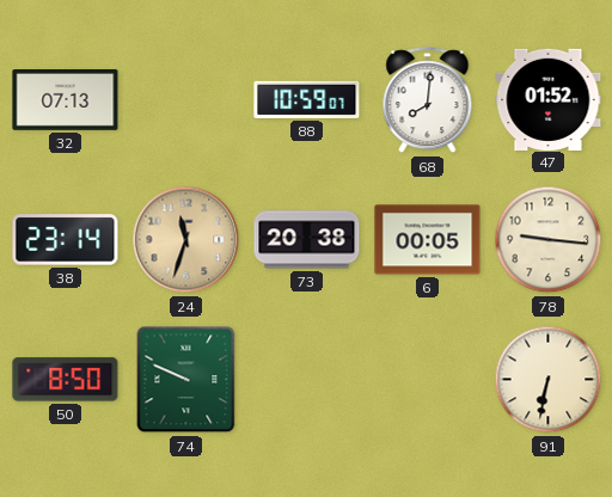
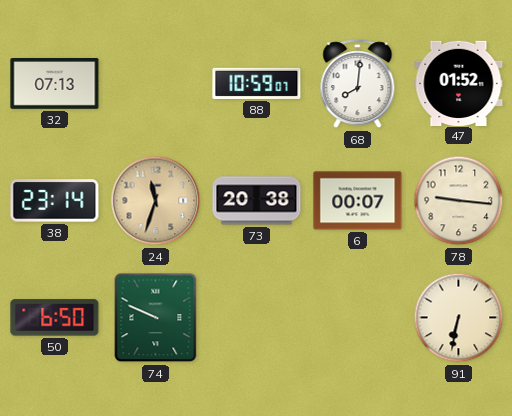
6: 00:05 -> 00:07
50: 8:50 -> 6:50
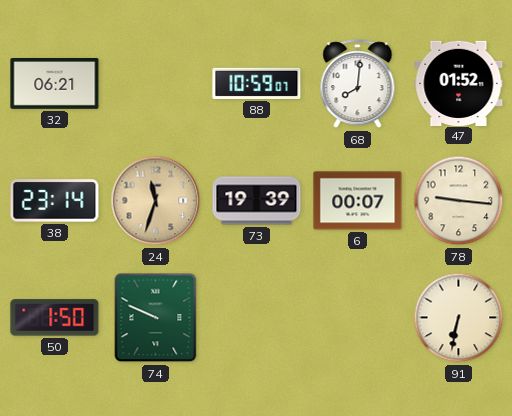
32: 07:13 -> 06:21
73: 20:38 -> 19:39
50: 6:50 -> 1:50
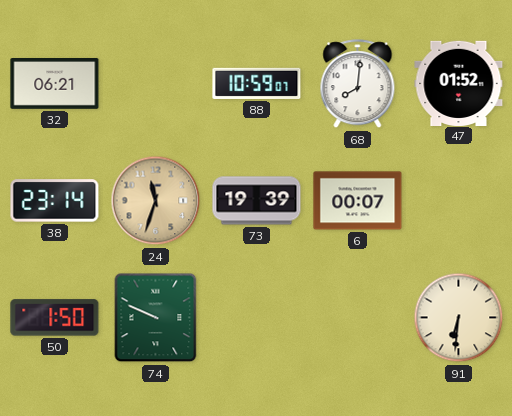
78: 9:16 -> none
91: 6:32 -> 6:31
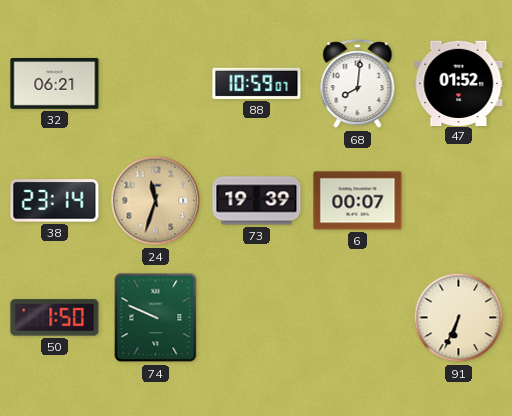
91: 6:31 -> 6:34
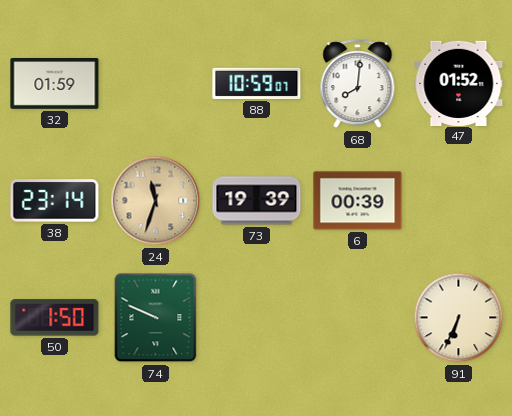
32: 06:21 -> 01:59
6: 00:07 -> 00:39
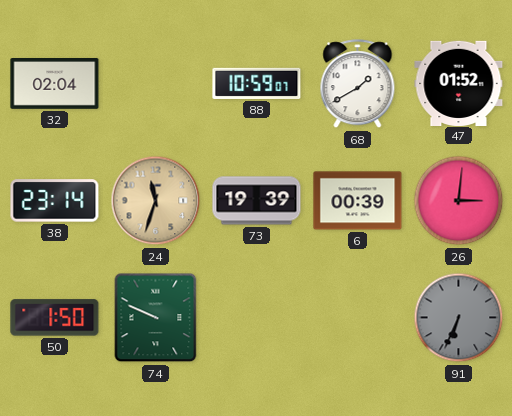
32: 01:59 -> 02:04
68: 8:01 -> 1:40
26: none -> 3:01
91 dial: cream -> grey
